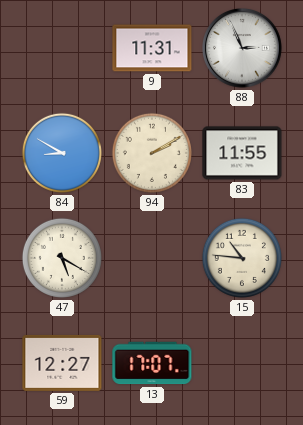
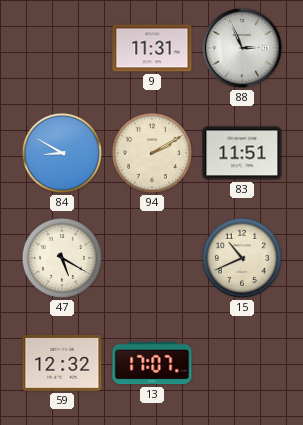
83: 11:55 -> 11:51
15: 10:46 -> 10:41
59: 12:27 -> 12:32
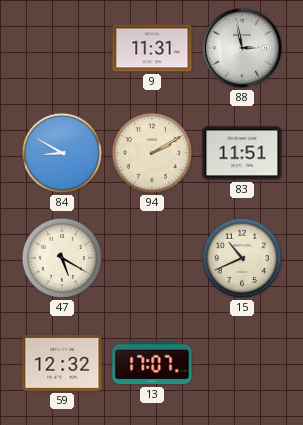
88: 2:56 -> 2:58
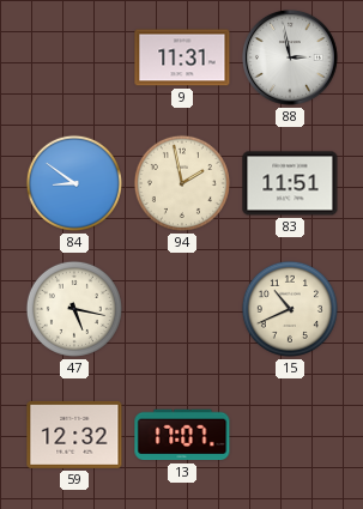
84: 8:50 -> 8:51
94: 2:10 -> 1:58
47: 5:20 -> 5:17
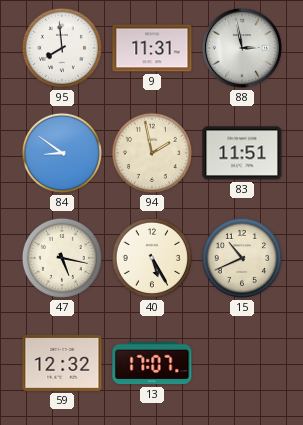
95: none -> 7:59
40: none -> 5:25
